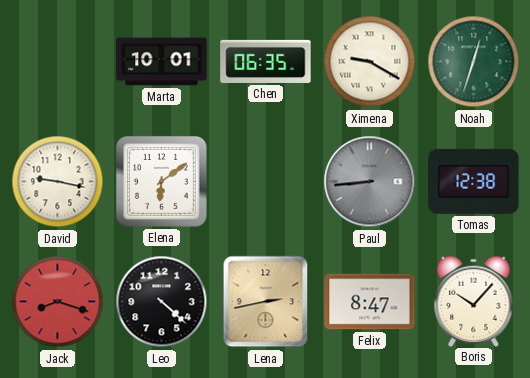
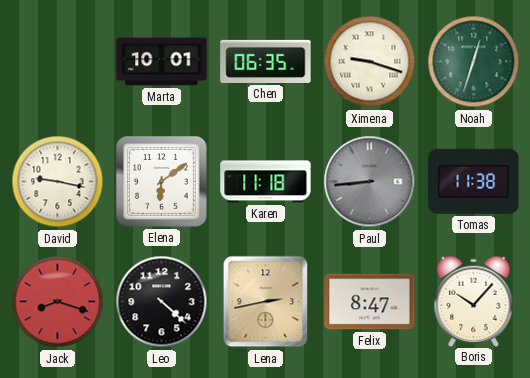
Ximena: 9:20 -> 9:18
Karen: none -> 11:18
Tomas: 12:38 -> 11:38
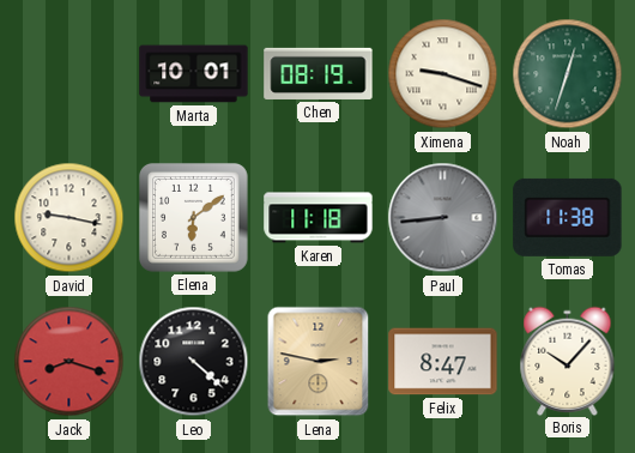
Chen: 06:35 -> 08:19
Lena: 2:43 -> 2:47
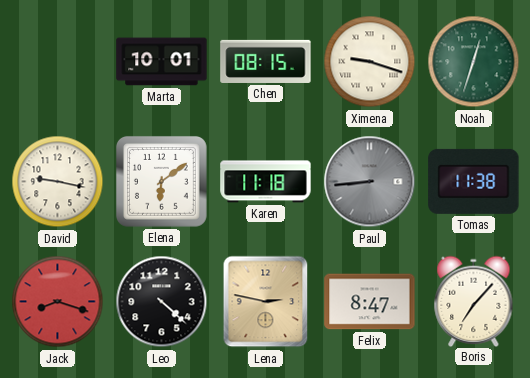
Chen: 08:19 -> 08:15
Boris: 10:07 -> 7:07
